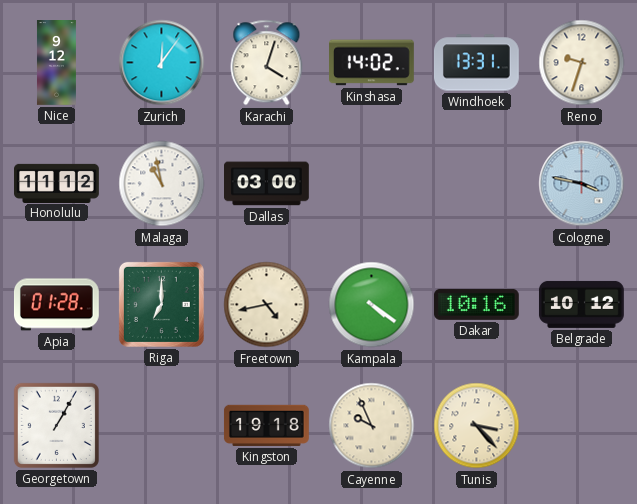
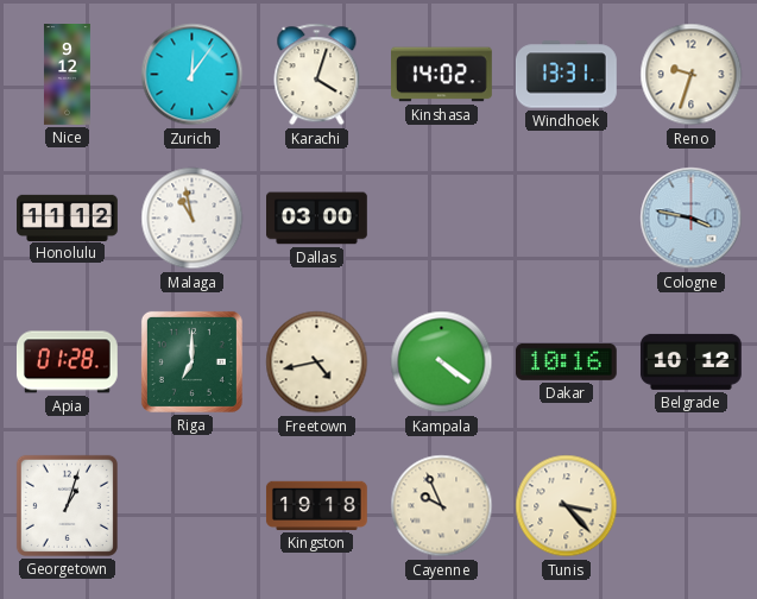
Georgetown: 1:05 -> 1:03
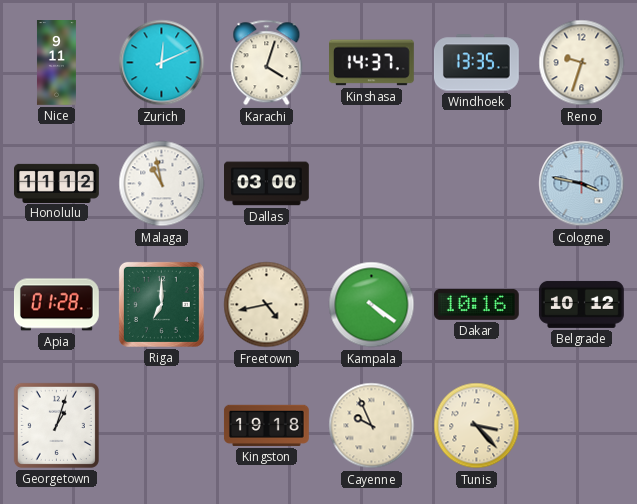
Nice: 9:12 -> 9:11
Zurich: 12:06 -> 12:11
Kinshasa: 14:02 -> 14:37
Windhoek: 13:31 -> 13:35
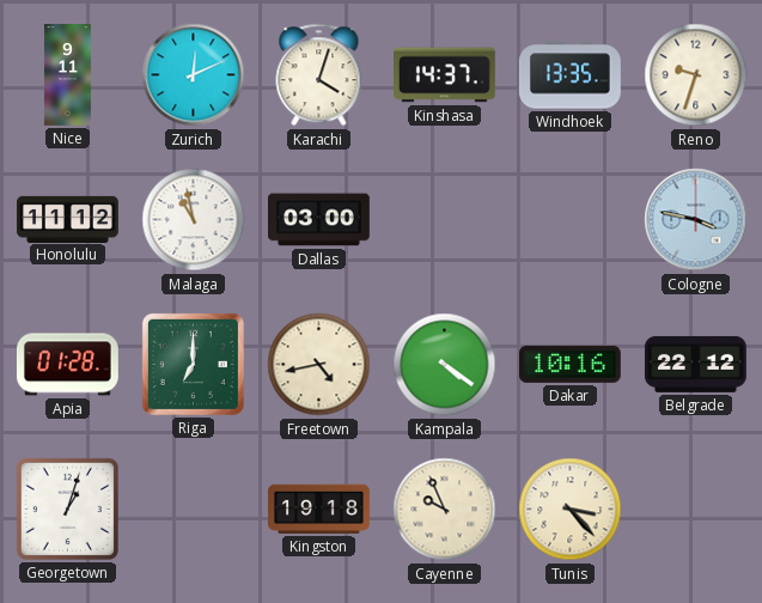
Belgrade: 10:12 -> 22:12
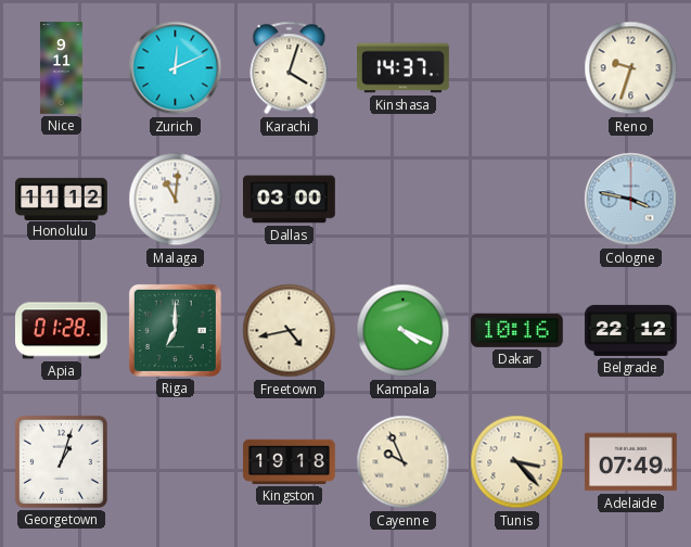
Windhoek: 13:35 -> none
Malaga: 10:58 -> 11:01
Kampala: 4:21 -> 4:19
Adelaide: none -> 07:49
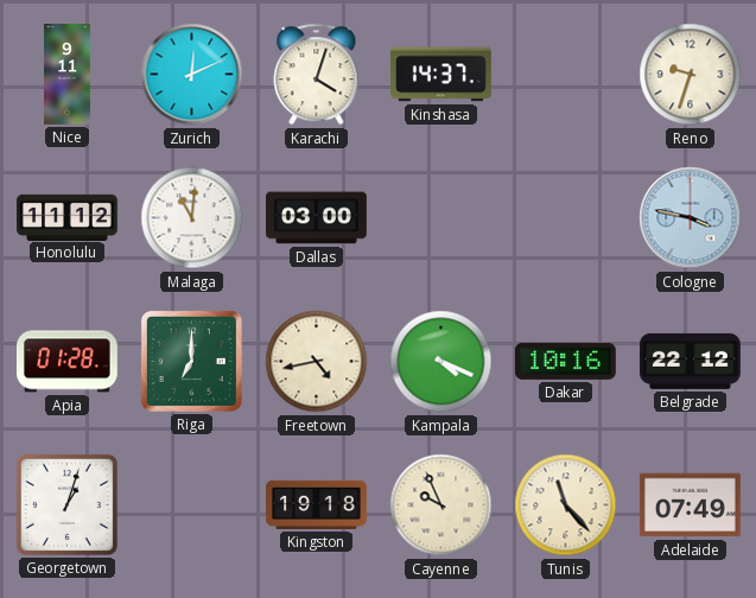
Tunis: 3:23 -> 11:23
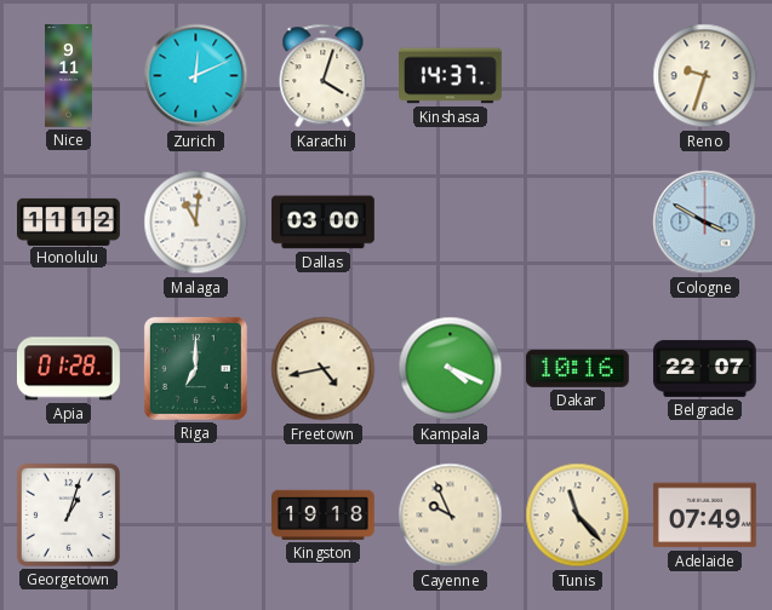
Cologne: 3:47 -> 3:50
Belgrade: 22:12 -> 22:07
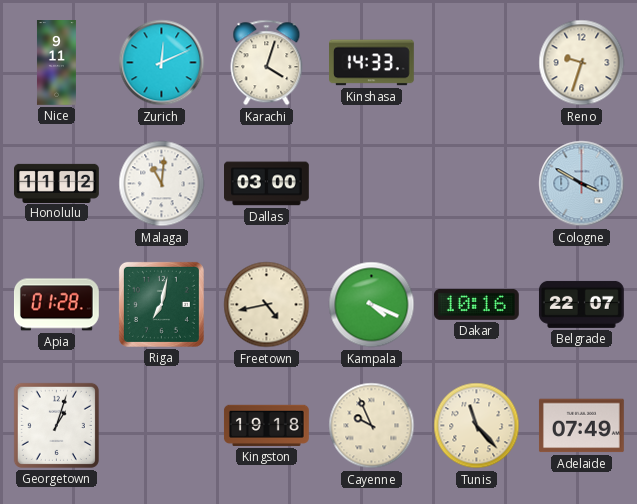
Kinshasa: 14:37 -> 14:33
Riga: 7:00 -> 7:02
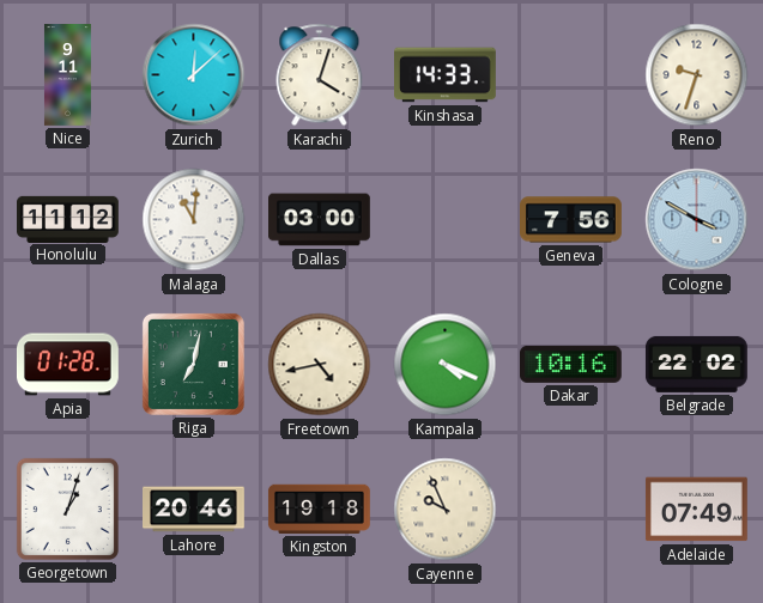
Zurich: 12:11 -> 12:08
Geneva: none -> 7:56
Belgrade: 22:07 -> 22:02
Lahore: none -> 20:46
Tunis: 11:23 -> none
